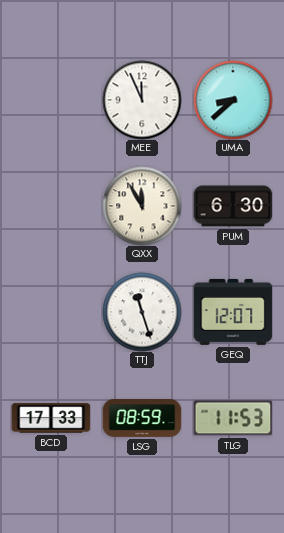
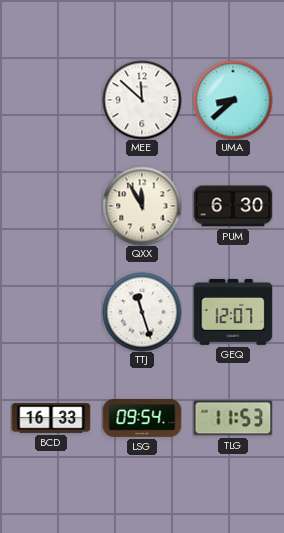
MEE: 11:56 -> 11:52
BCD: 17:33 -> 16:33
LSG: 08:59 -> 09:54
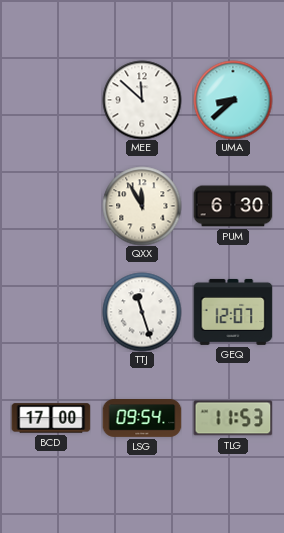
BCD: 16:33 -> 17:00
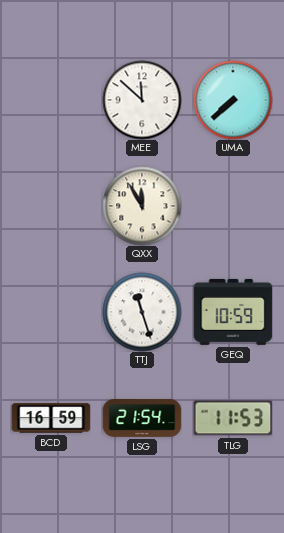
UMA: 8:38 -> 7:38
PUM: 6:30 -> none
GEQ: 12:07 -> 10:59
BCD: 17:00 -> 16:59
LSG: 09:54 -> 21:54
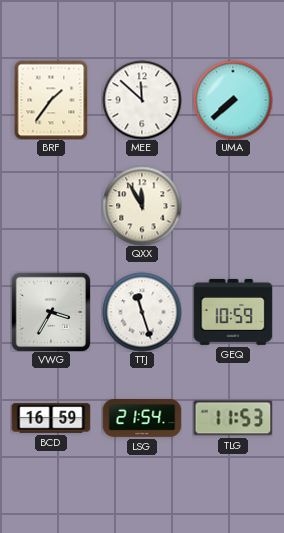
BRF: none -> 1:36
VWG: none -> 3:35
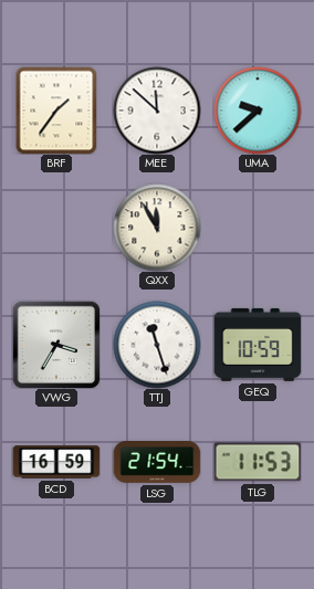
UMA: 7:38 -> 9:38
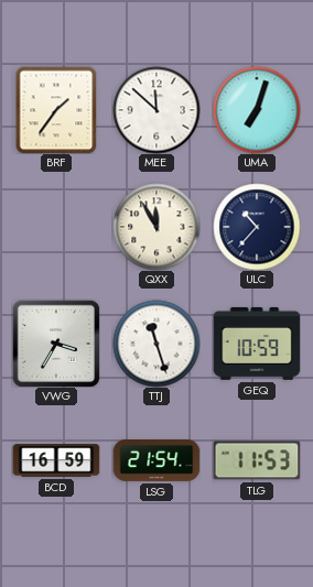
UMA: 9:38 -> 7:03
ULC: none -> 10:37
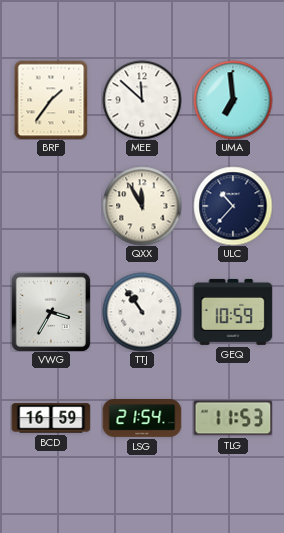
UMA: 7:03 -> 6:59
TTJ: 11:27 -> 10:54
